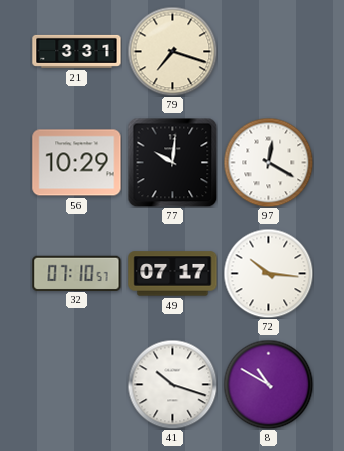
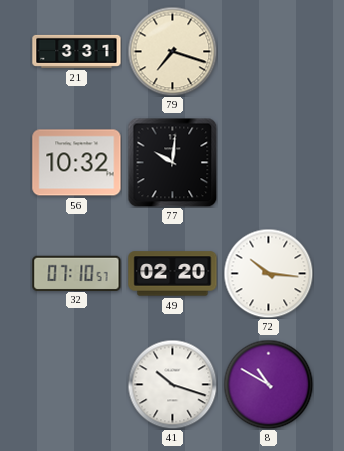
56: 10:29 -> 10:32
97: 12:20 -> none
49: 07:17 -> 02:20
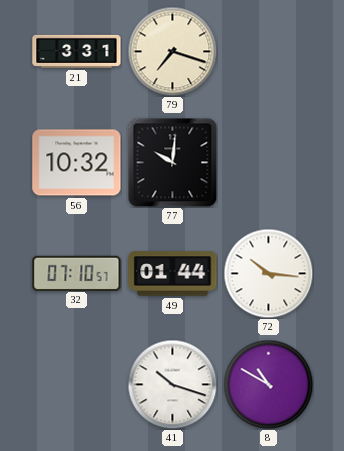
49: 02:20 -> 01:44
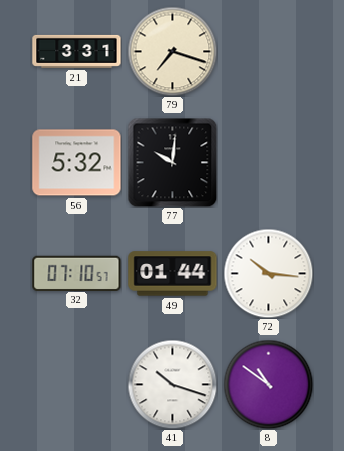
56: 10:32 -> 5:32
8: 10:50 -> 10:51
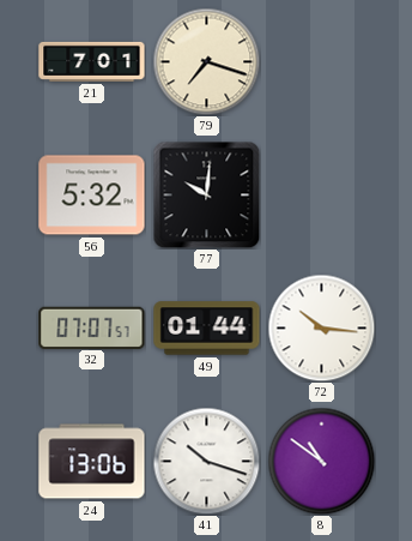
21: 3:31 -> 7:01
32: 07:10 -> 07:07
24: none -> 13:06
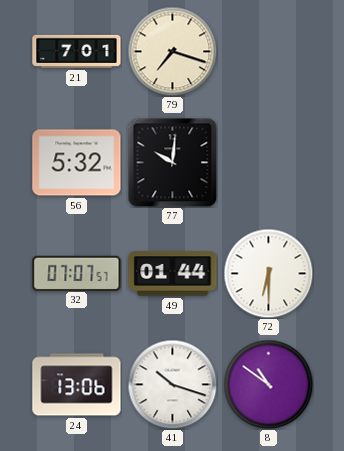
72: 10:16 -> 6:30
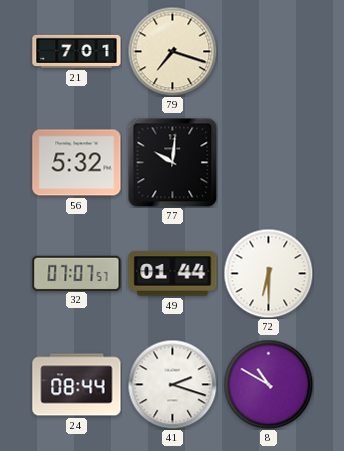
24: 13:06 -> 08:44
41: 10:18 -> 2:18
8: 10:51 -> 10:50
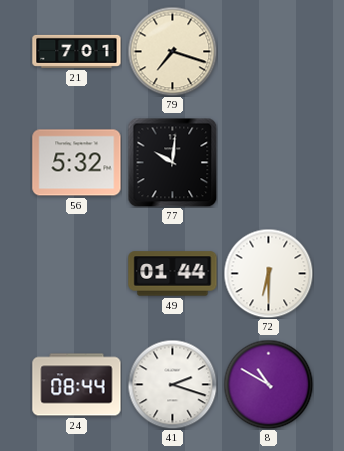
32: 07:07 -> none
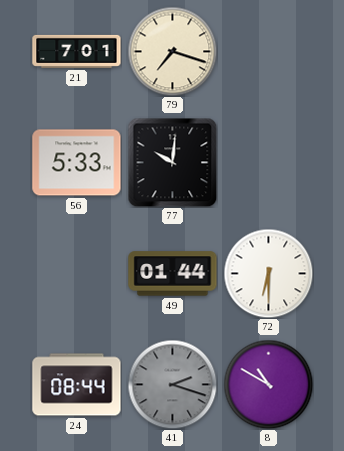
56: 5:32 -> 5:33
41 dial: white -> grey
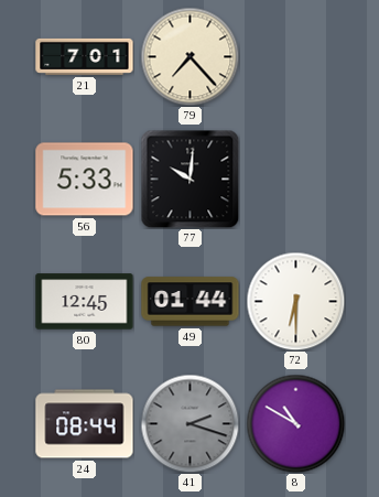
79: 7:18 -> 7:23
80: none -> 12:45
